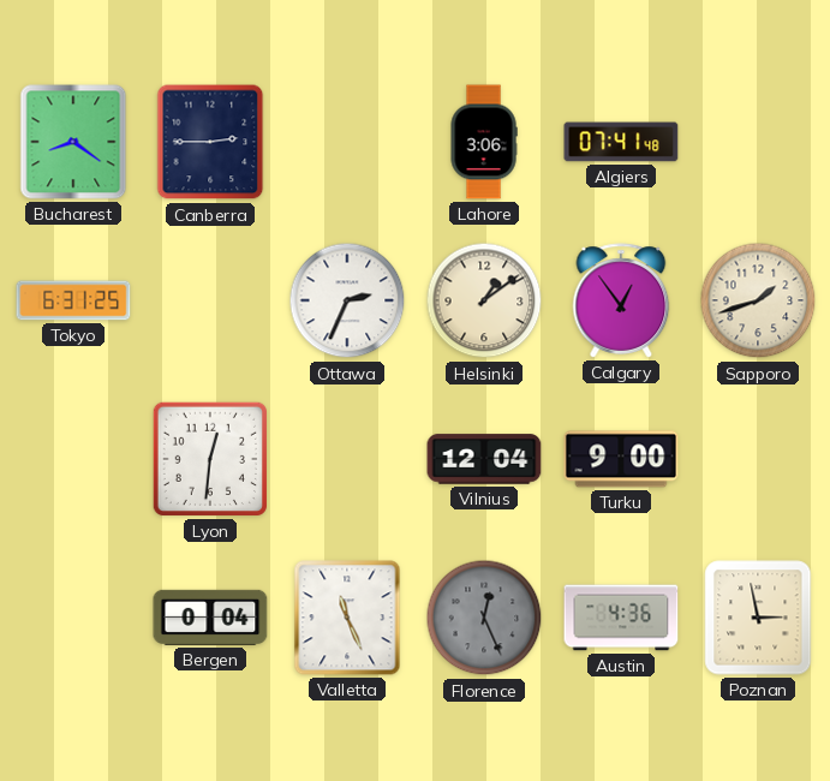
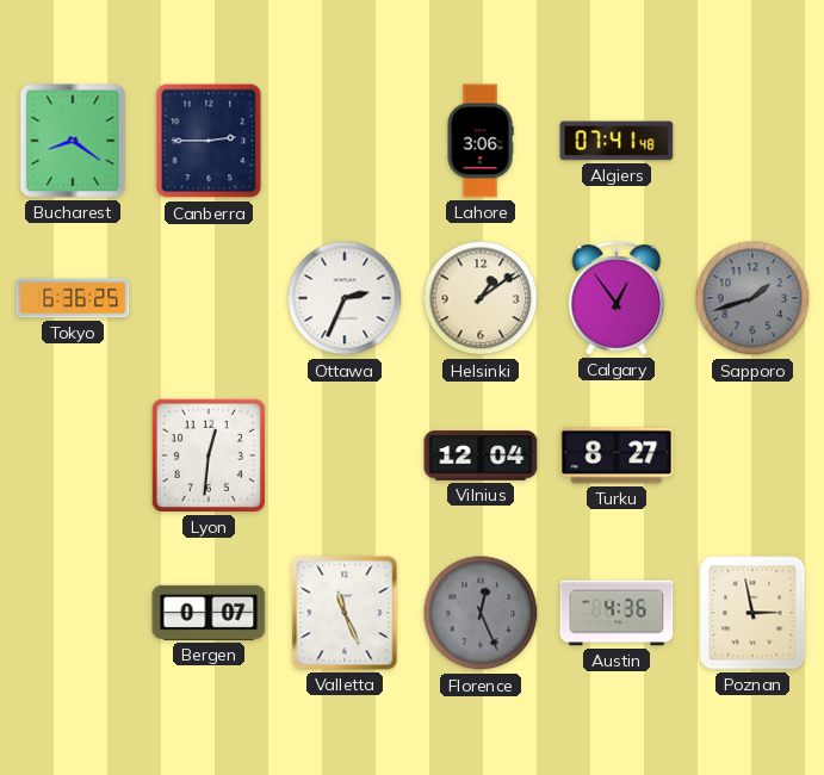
Tokyo: 6:31 -> 6:36
Sapporo dial: cream -> grey
Turku: 9:00 -> 8:27
Bergen: 0:04 -> 0:07
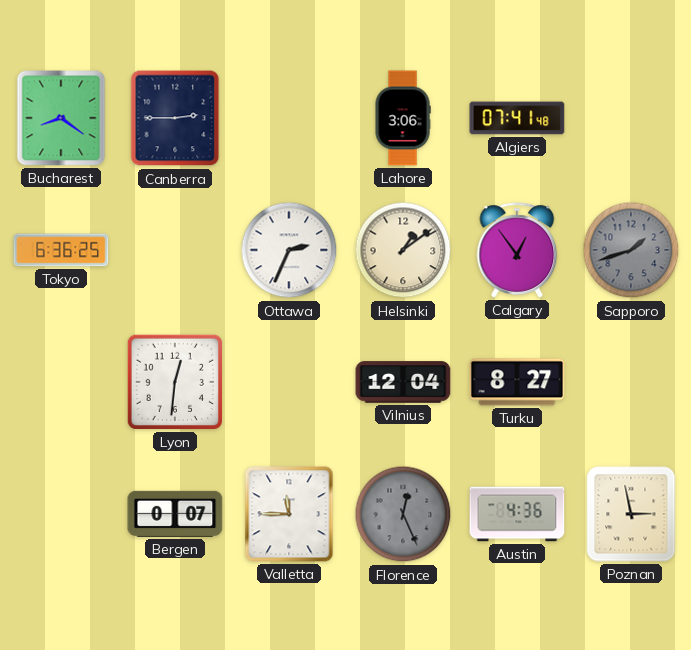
Valletta: 11:26 -> 11:45
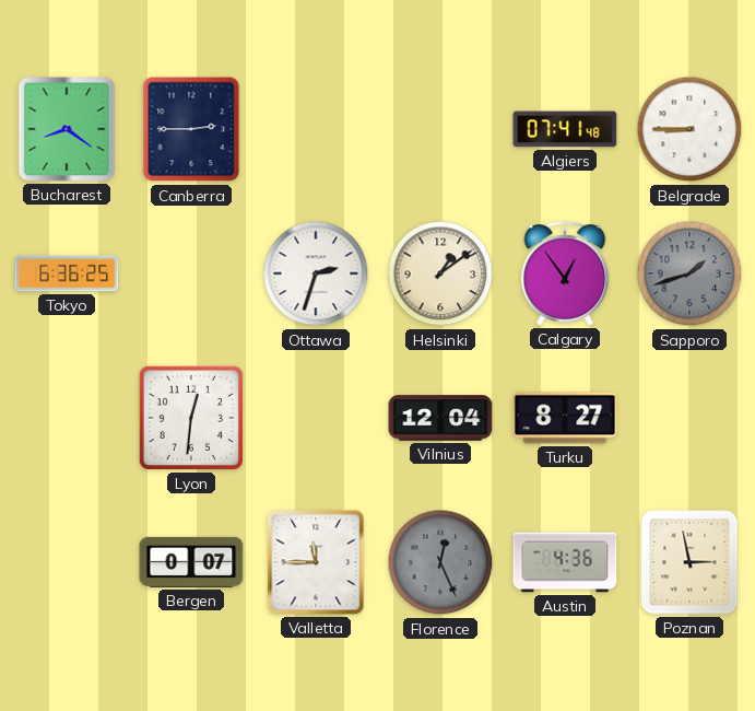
Lahore: 3:06 -> none
Belgrade: none -> 8:45
Ottawa: 2:34 -> 2:33
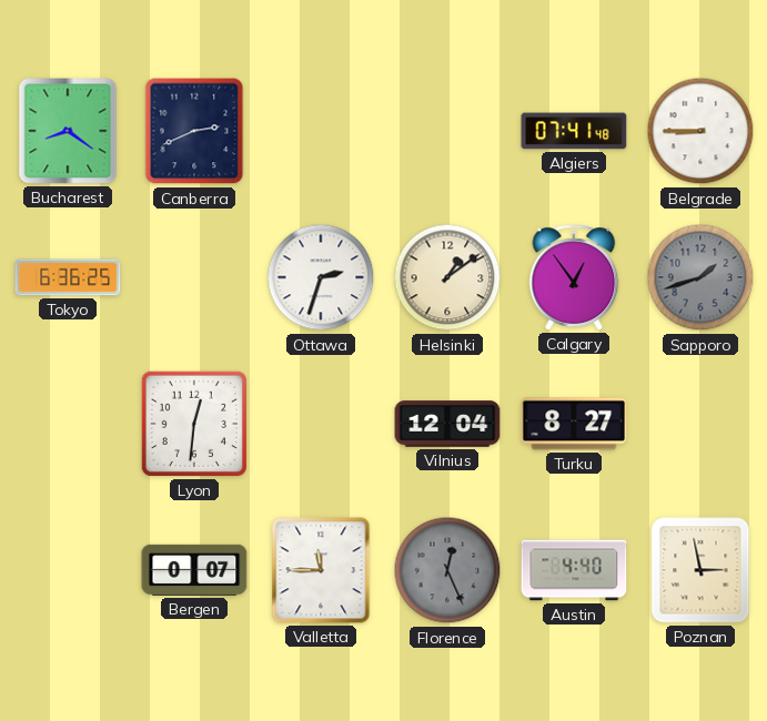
Canberra: 2:45 -> 2:41
Austin: 4:36 -> 4:40
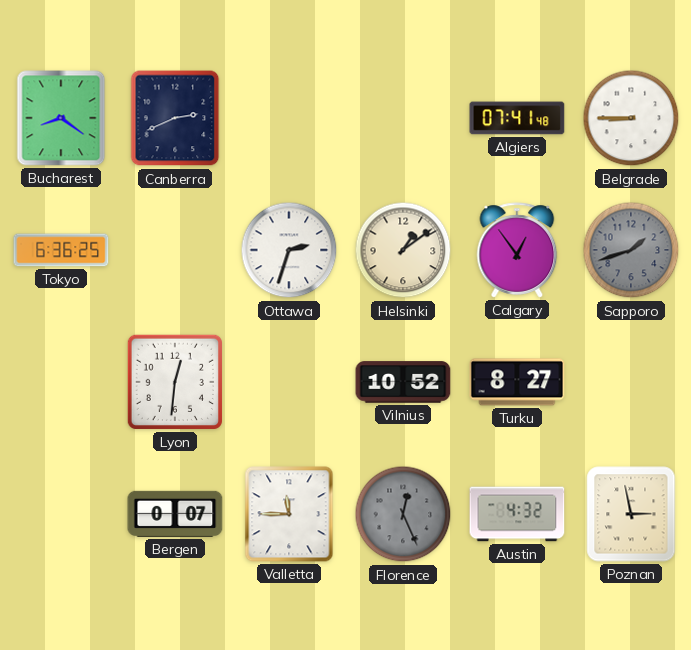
Vilnius: 12:04 -> 10:52
Austin: 4:40 -> 4:32
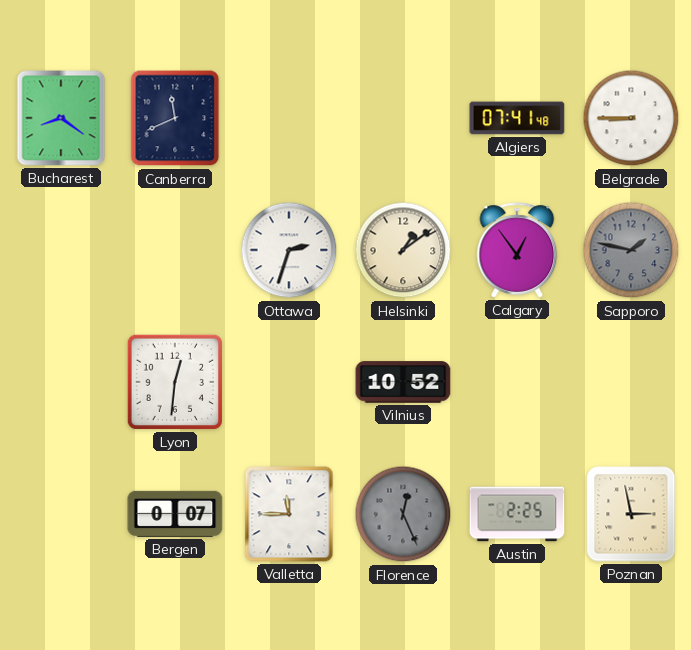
Canberra: 2:41 -> 11:41
Tokyo: 6:36 -> none
Sapporo: 1:42 -> 1:47
Turku: 8:27 -> none
Austin: 4:32 -> 2:25
